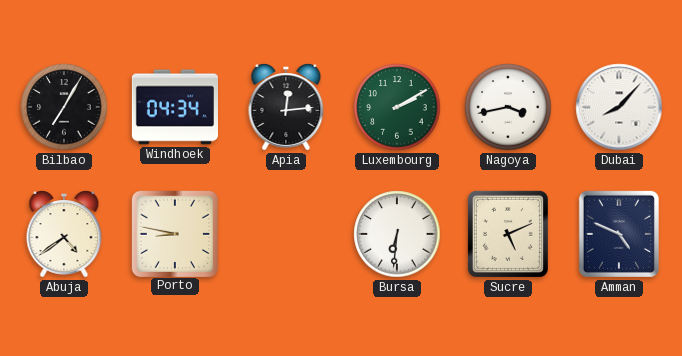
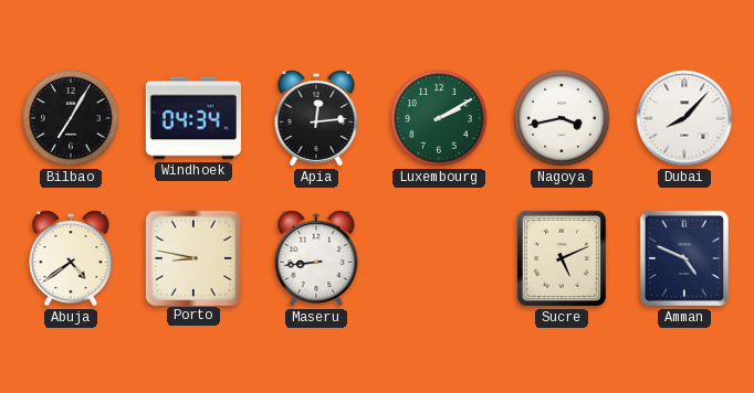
Maseru: none -> 8:44
Bursa: 6:31 -> none
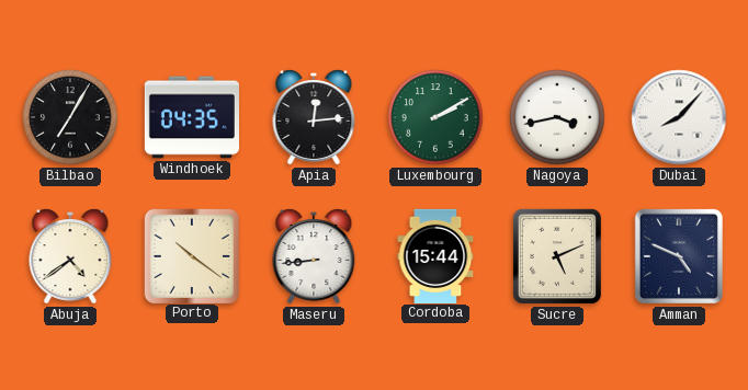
Windhoek: 04:34 -> 04:35
Porto: 8:47 -> 10:21
Cordoba: none -> 15:44
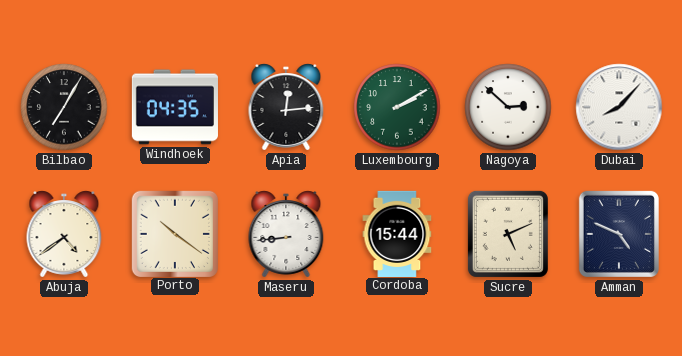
Nagoya: 3:43 -> 2:52
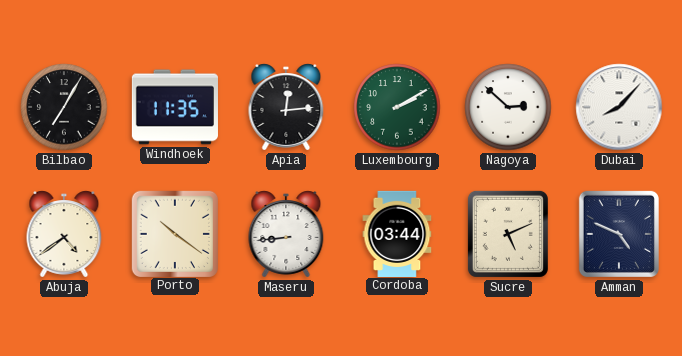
Windhoek: 04:35 -> 11:35
Cordoba: 15:44 -> 03:44
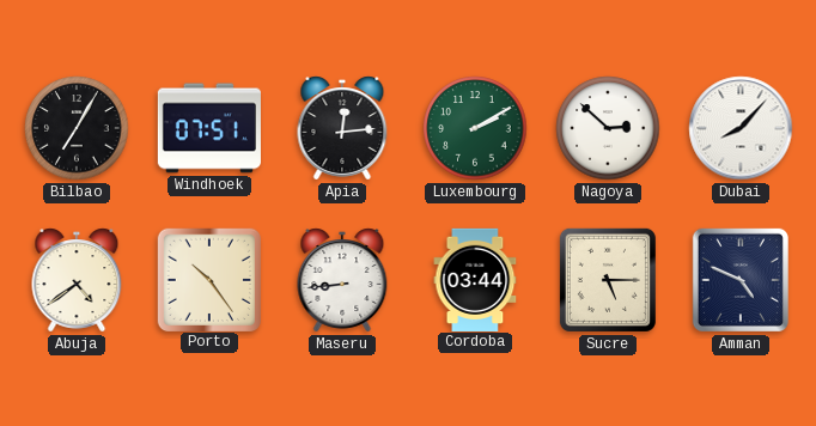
Windhoek: 11:35 -> 07:51
Porto: 10:21 -> 10:24
Sucre: 5:11 -> 5:15
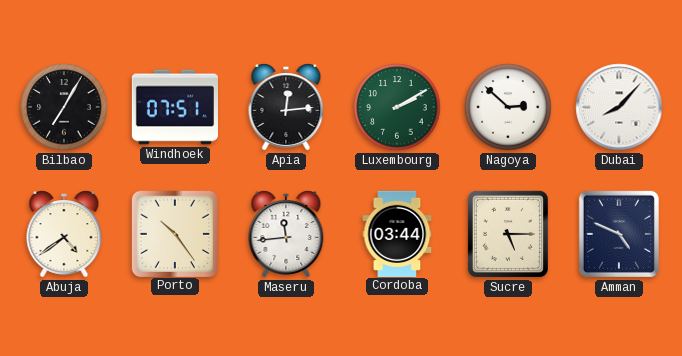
Maseru: 8:44 -> 11:44
